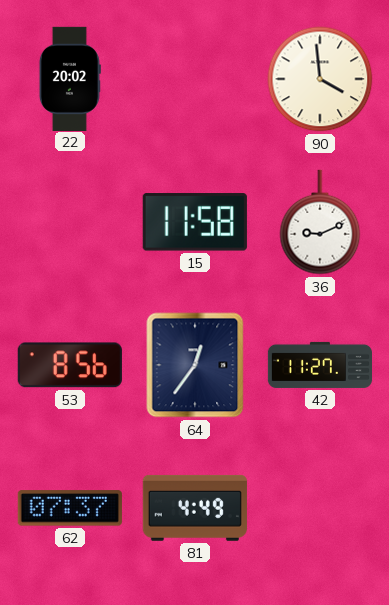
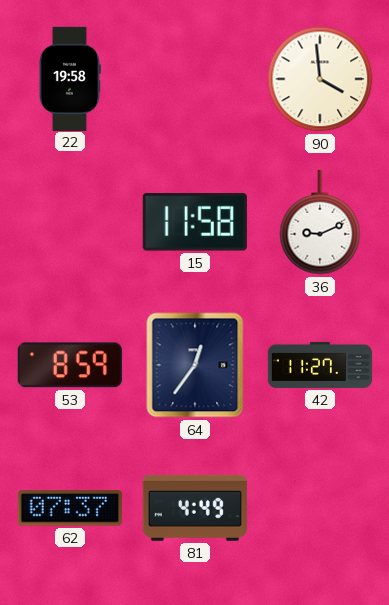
22: 20:02 -> 19:58
53: 8:56 -> 8:59
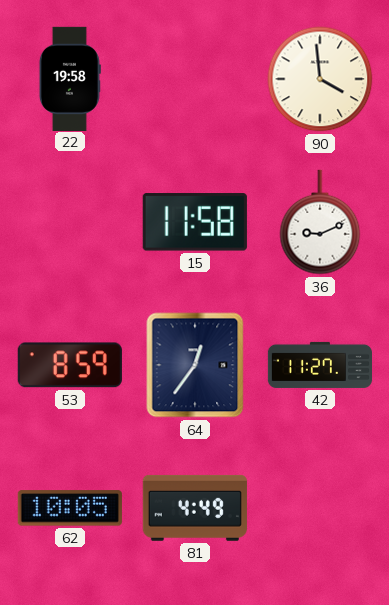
62: 07:37 -> 10:05
